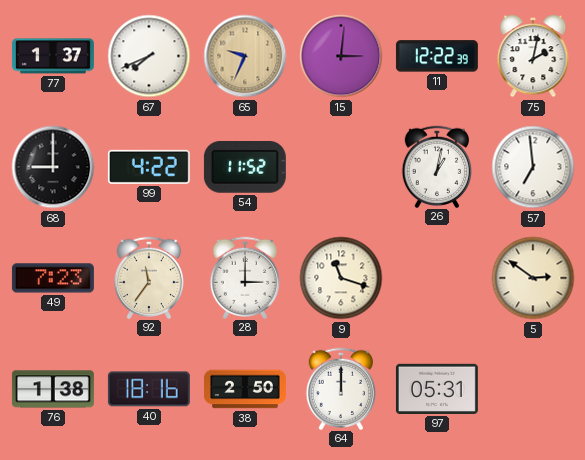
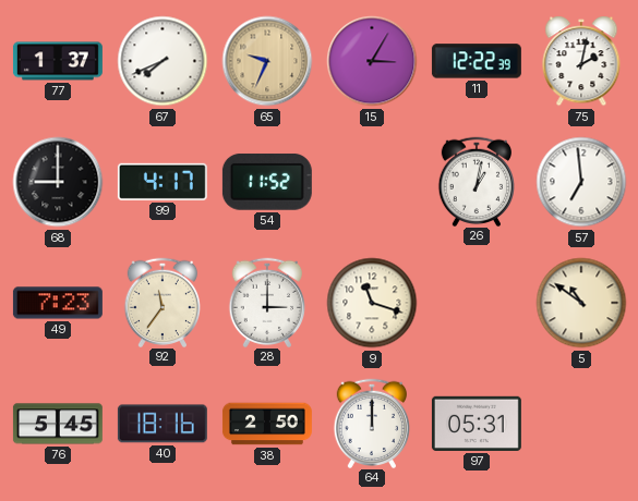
15: 3:01 -> 3:05
99: 4:22 -> 4:17
5: 2:51 -> 10:51
76: 1:38 -> 5:45
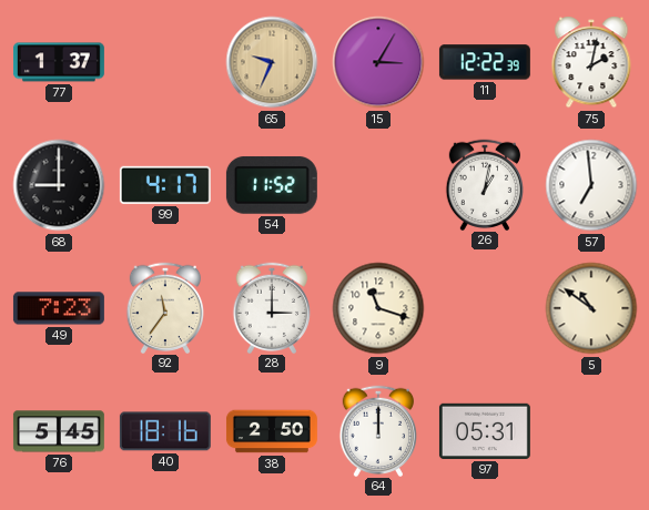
67: 7:41 -> none
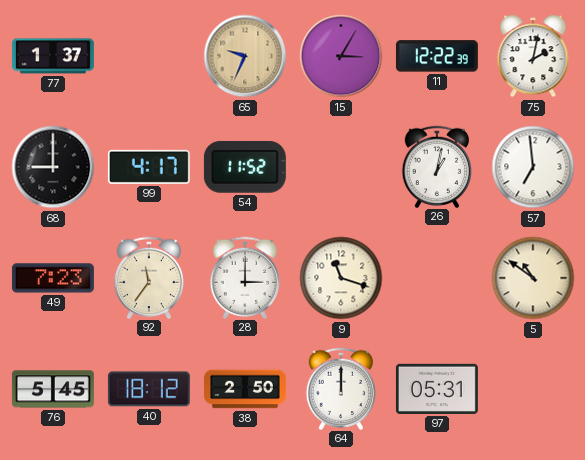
40: 18:16 -> 18:12
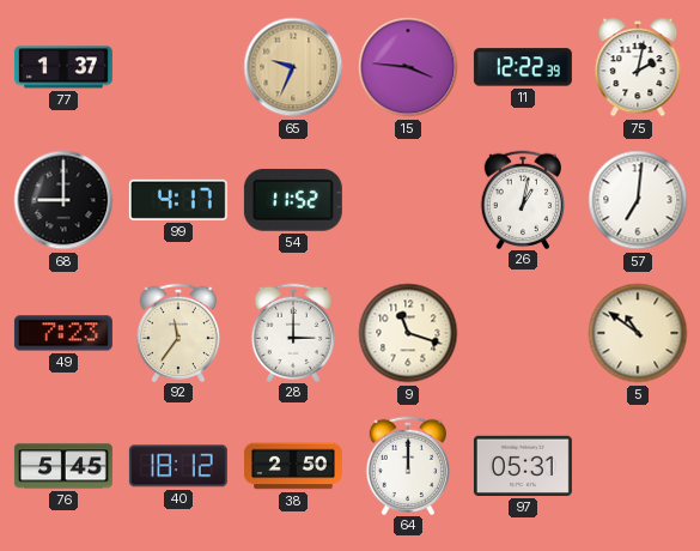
15: 3:05 -> 3:46
57: 6:59 -> 7:01
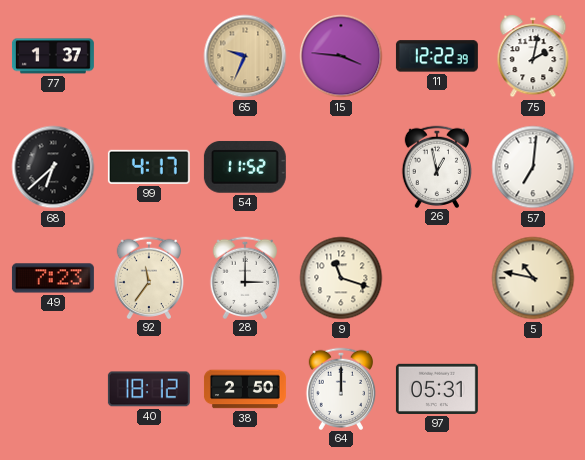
68: 9:00 -> 6:38
26: 1:02 -> 12:58
5: 10:51 -> 10:47
76: 5:45 -> none
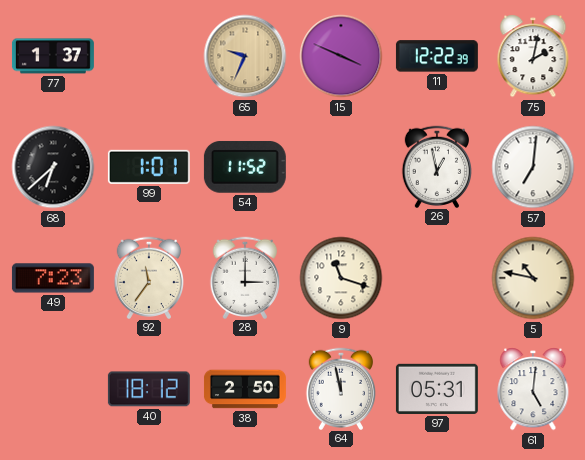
15: 3:46 -> 3:49
99: 4:17 -> 1:01
64: 12:00 -> 11:58
61: none -> 5:01
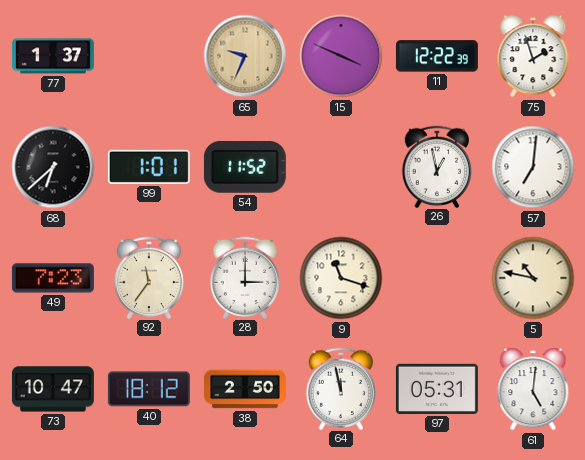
75: 2:02 -> 1:57
73: none -> 10:47
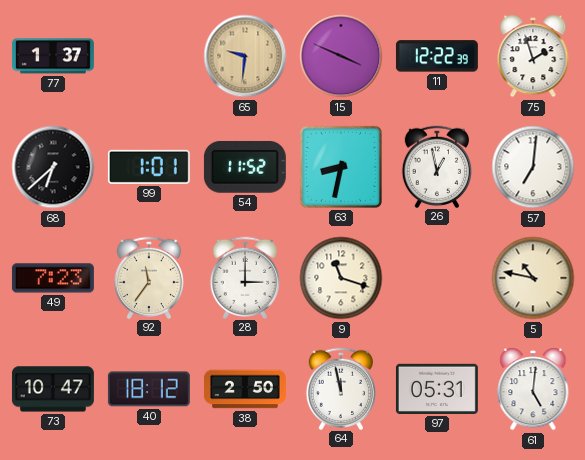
65: 9:34 -> 9:31
63: none -> 8:32
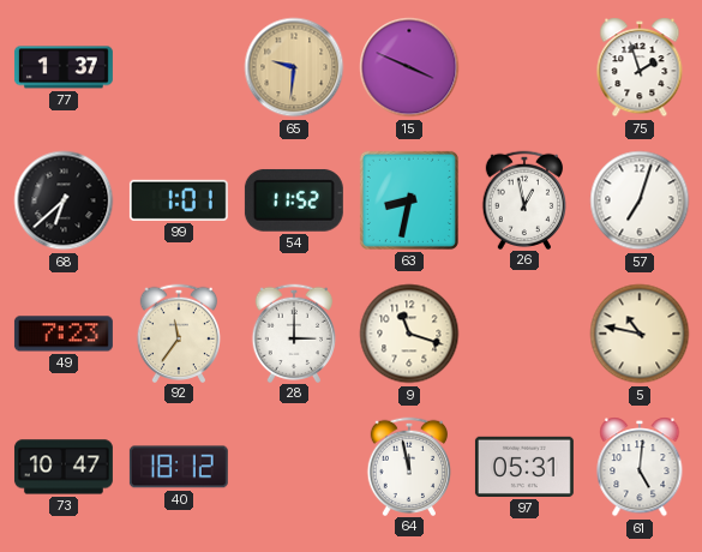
11: 12:22 -> none
57: 7:01 -> 7:03
38: 2:50 -> none
